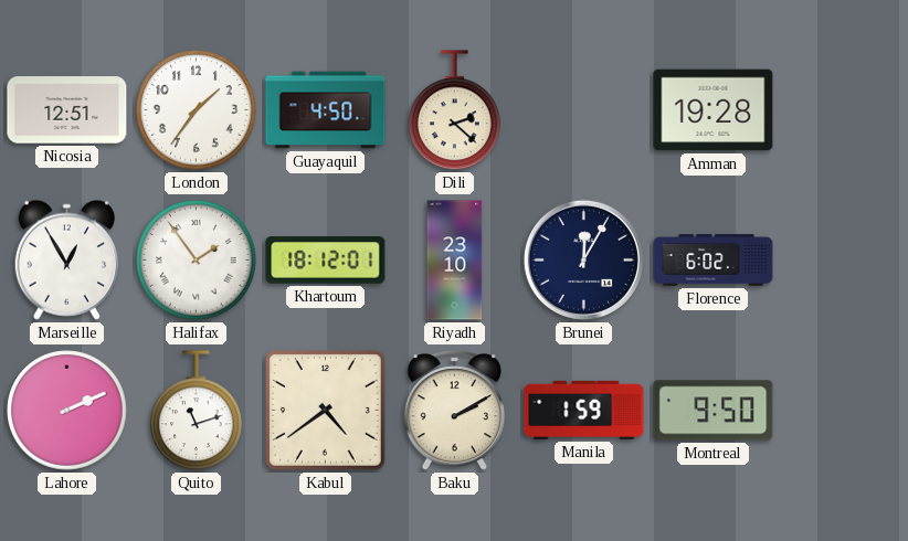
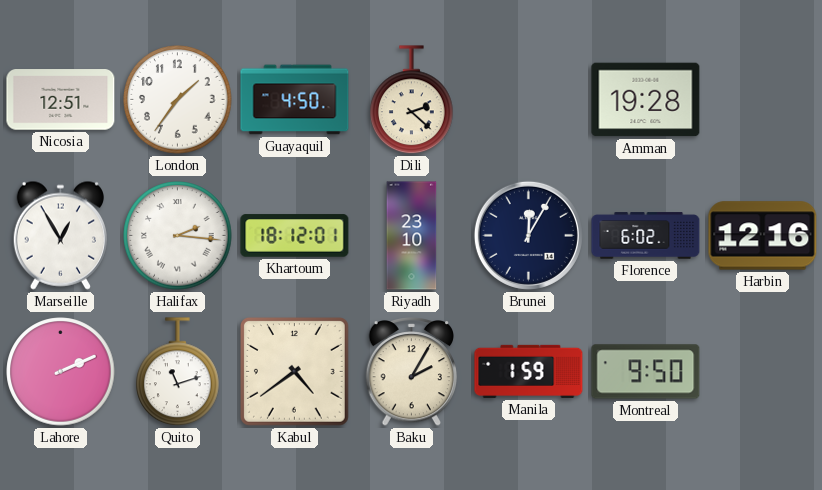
Halifax: 1:54 -> 2:16
Harbin: none -> 12:16
Baku: 2:10 -> 2:05
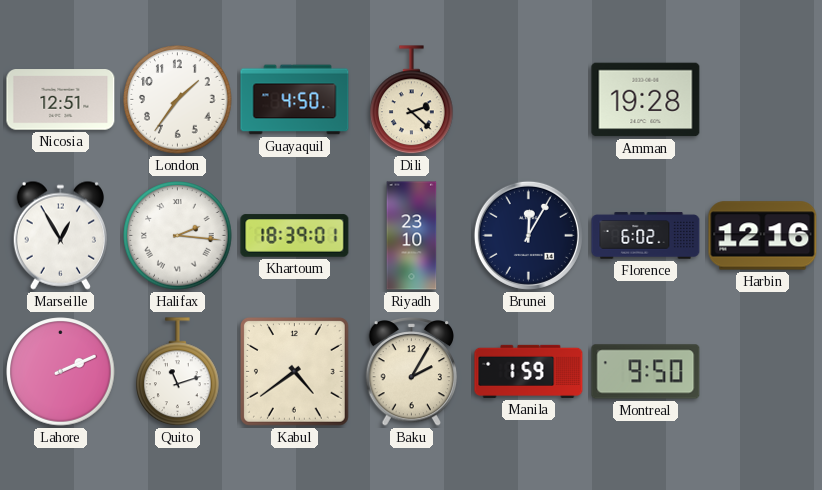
Khartoum: 18:12 -> 18:39
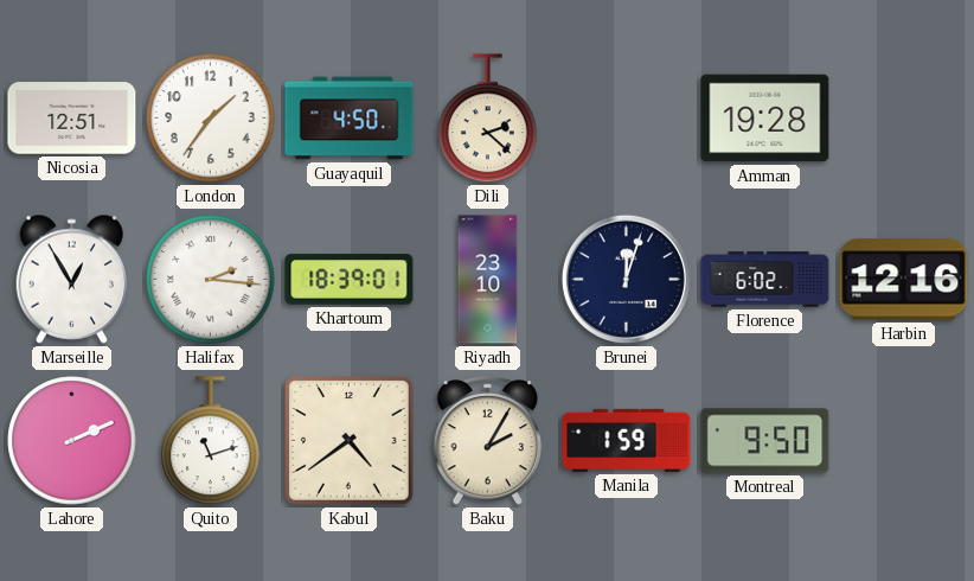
Brunei: 12:05 -> 12:03
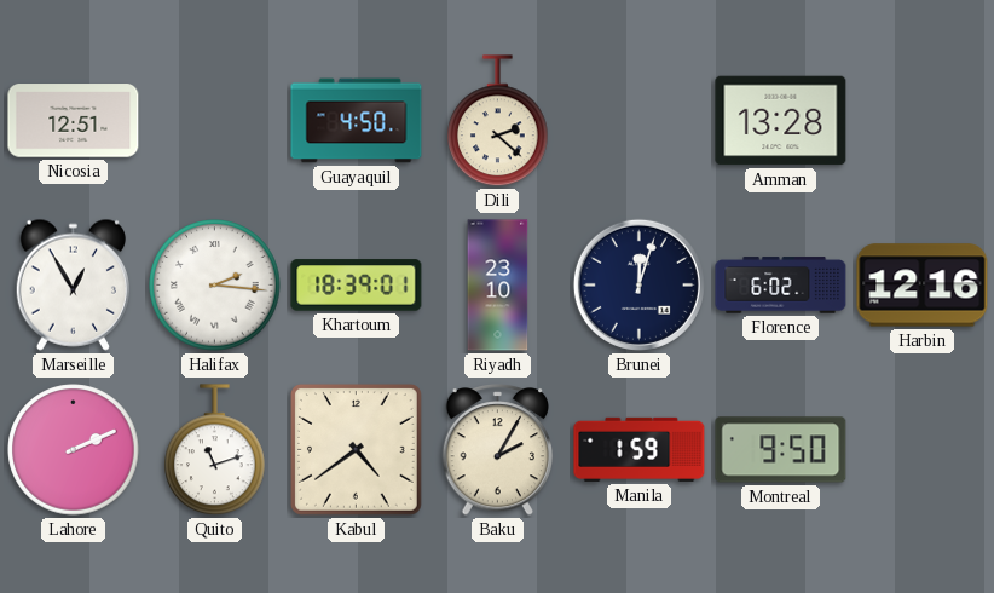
London: 1:36 -> none
Amman: 19:28 -> 13:28
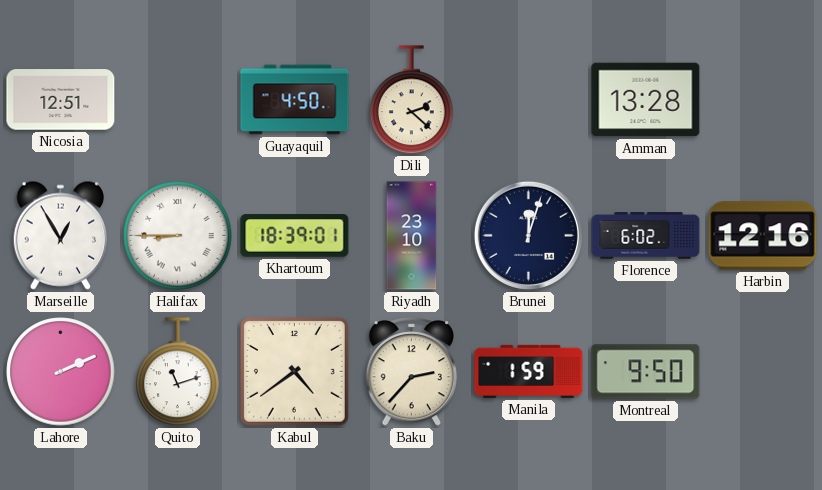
Halifax: 2:16 -> 8:45
Baku: 2:05 -> 2:37
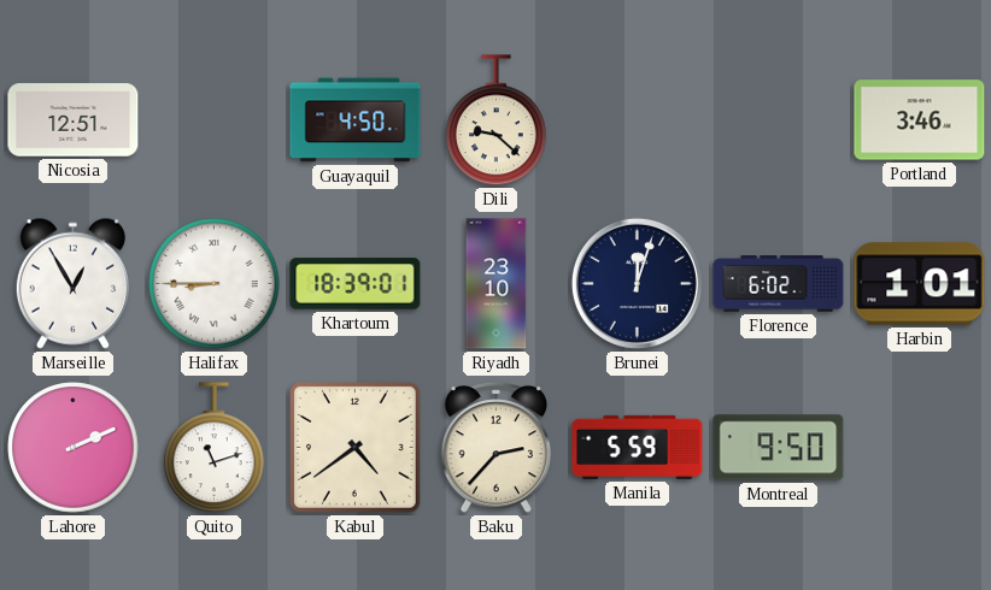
Dili: 2:22 -> 9:22
Amman: 13:28 -> none
Portland: none -> 3:46
Harbin: 12:16 -> 1:01
Manila: 1:59 -> 5:59
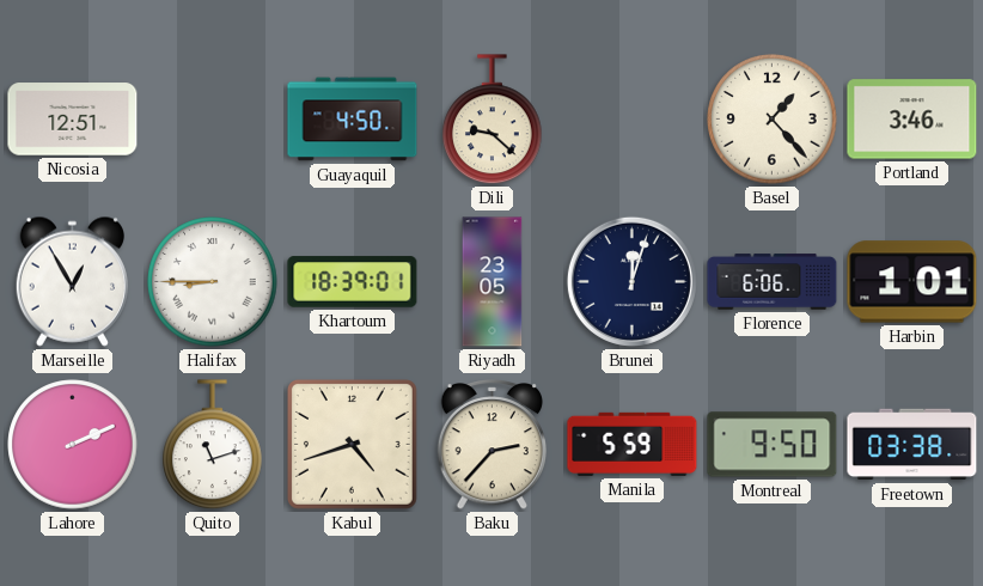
Basel: none -> 1:23
Riyadh: 23:10 -> 23:05
Florence: 6:02 -> 6:06
Kabul: 4:39 -> 4:42
Freetown: none -> 03:38
